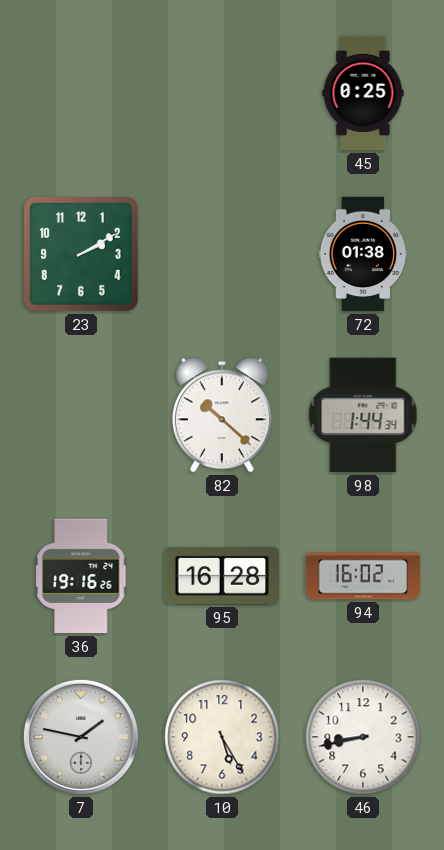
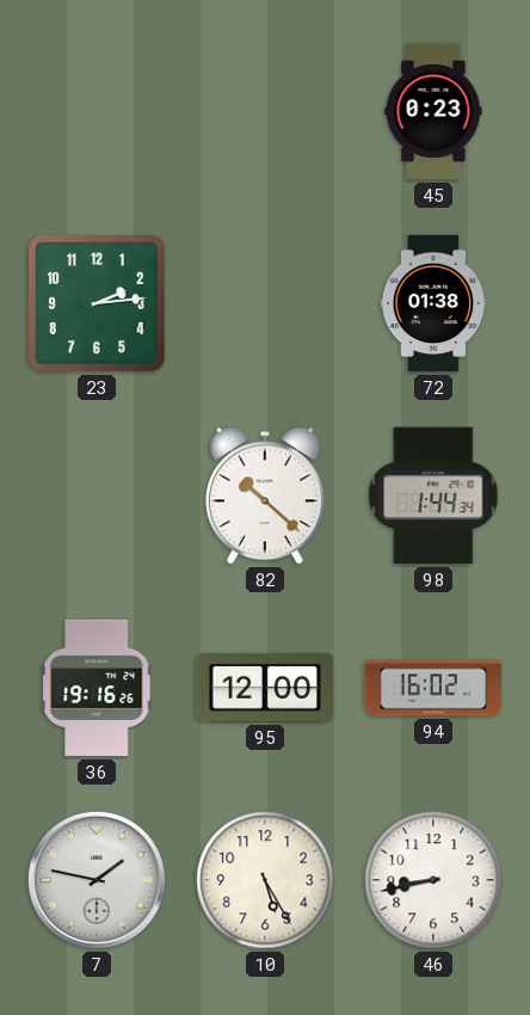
45: 0:25 -> 0:23
23: 2:10 -> 2:14
95: 16:28 -> 12:00
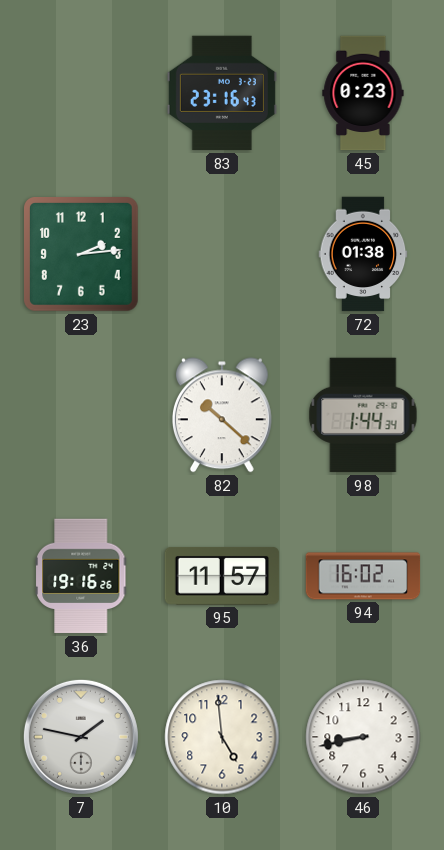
83: none -> 23:16
95: 12:00 -> 11:57
10: 5:25 -> 4:59
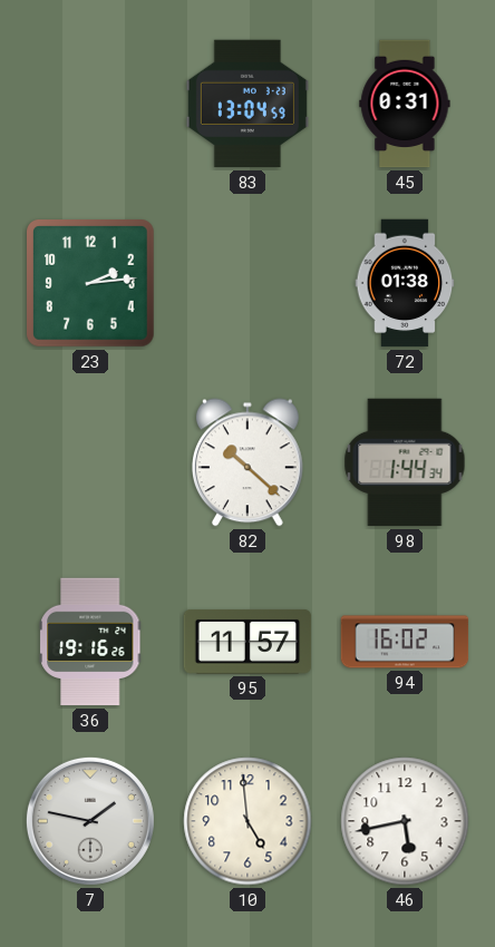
83: 23:16 -> 13:04
45: 0:23 -> 0:31
46: 8:43 -> 5:43
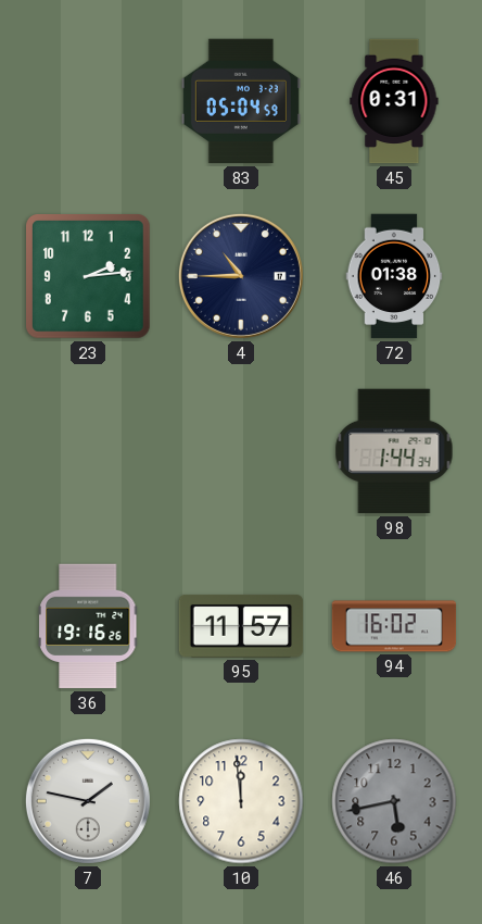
83: 13:04 -> 05:04
4: none -> 10:45
82: 10:22 -> none
10: 4:59 -> 11:59
46 dial: white -> grey
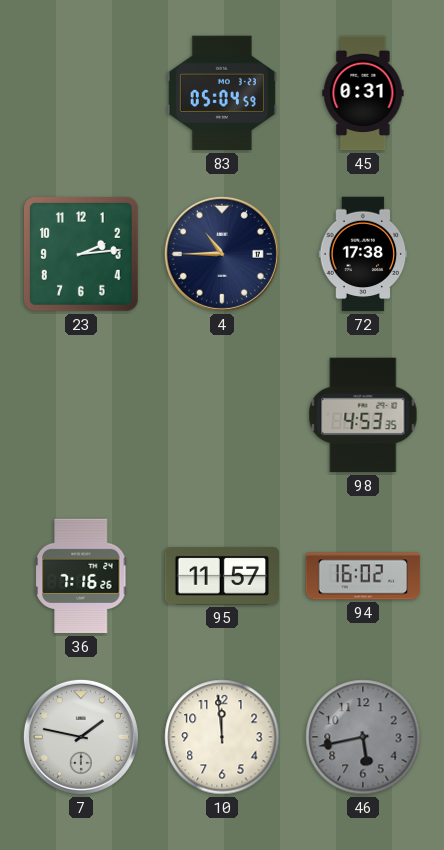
72: 01:38 -> 17:38
98: 1:44 -> 4:53
36: 19:16 -> 7:16
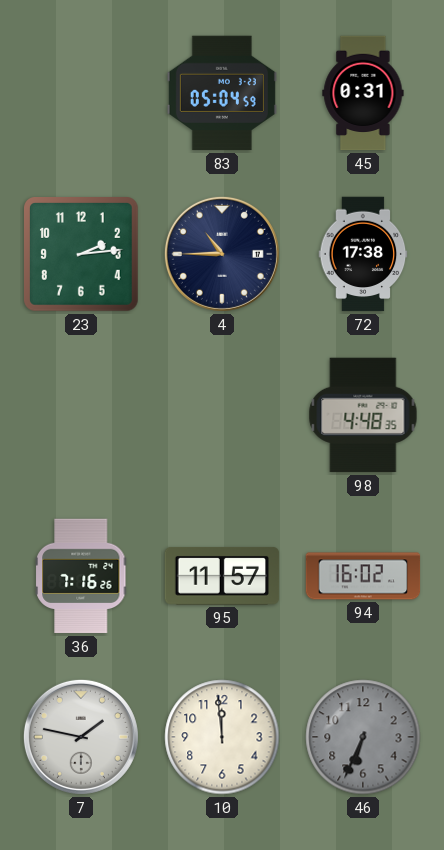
98: 4:53 -> 4:48
46: 5:43 -> 6:34
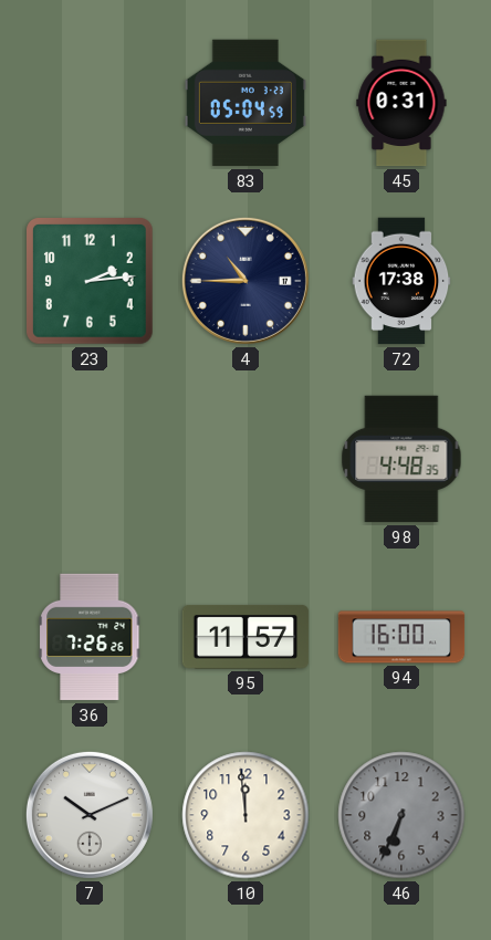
36: 7:16 -> 7:26
94: 16:02 -> 16:00
7: 1:47 -> 10:11
